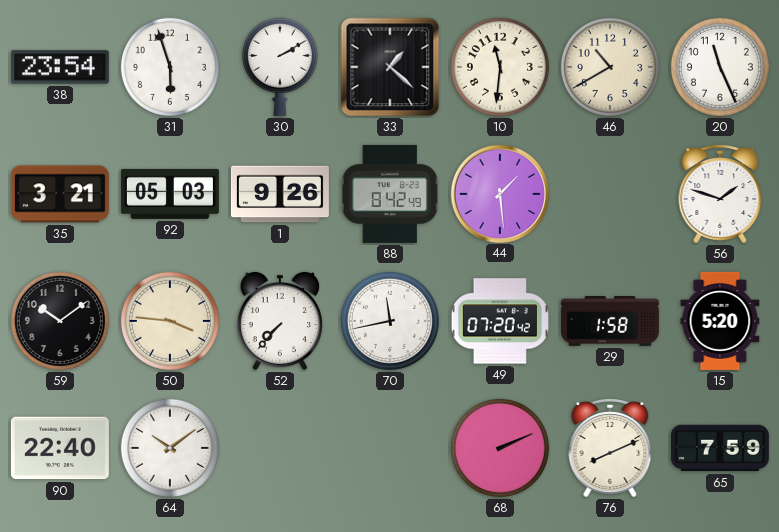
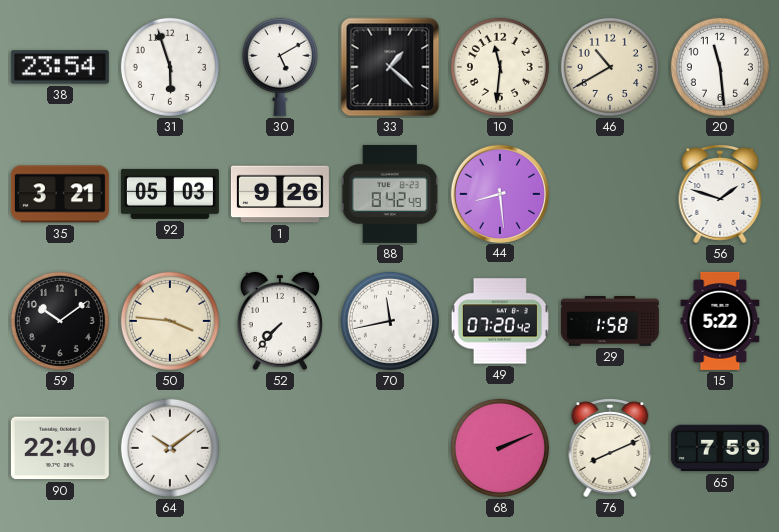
30: 2:10 -> 5:10
20: 11:26 -> 11:29
44: 1:29 -> 8:29
15: 5:20 -> 5:22
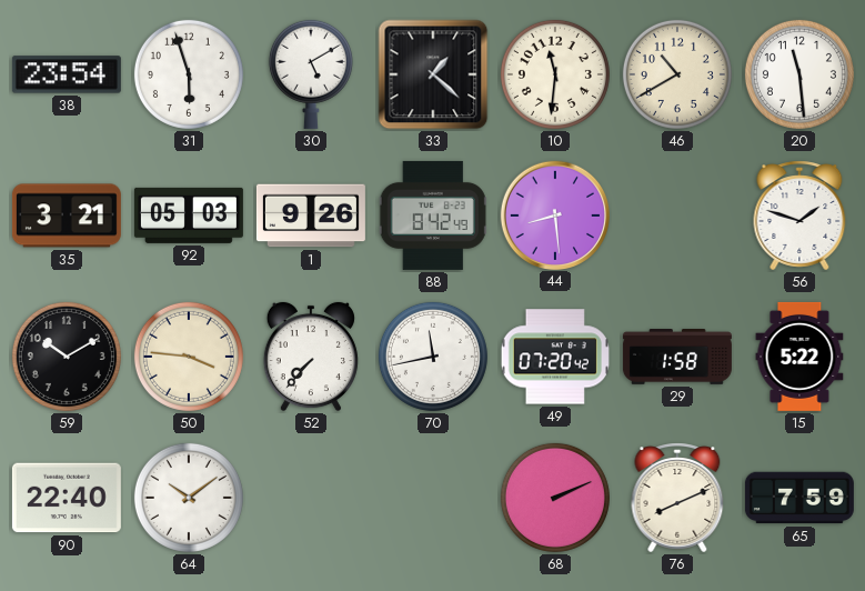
59: 10:09 -> 10:10
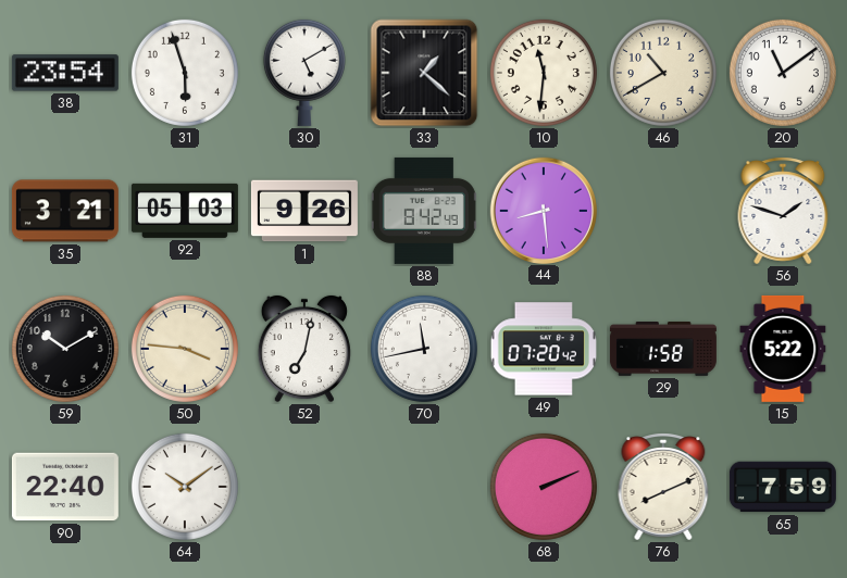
20: 11:29 -> 11:09
52: 7:37 -> 7:02
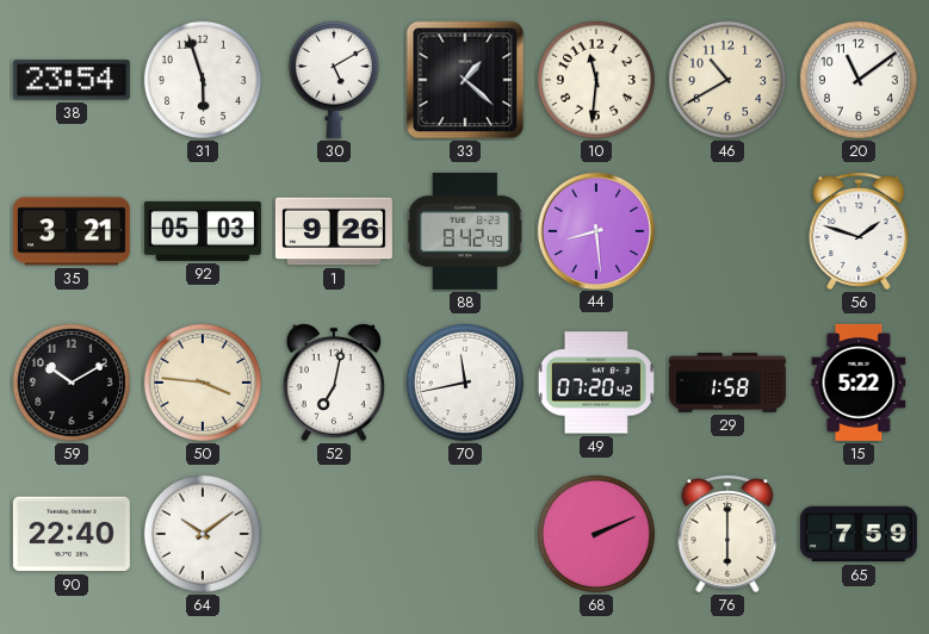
76: 8:11 -> 6:00
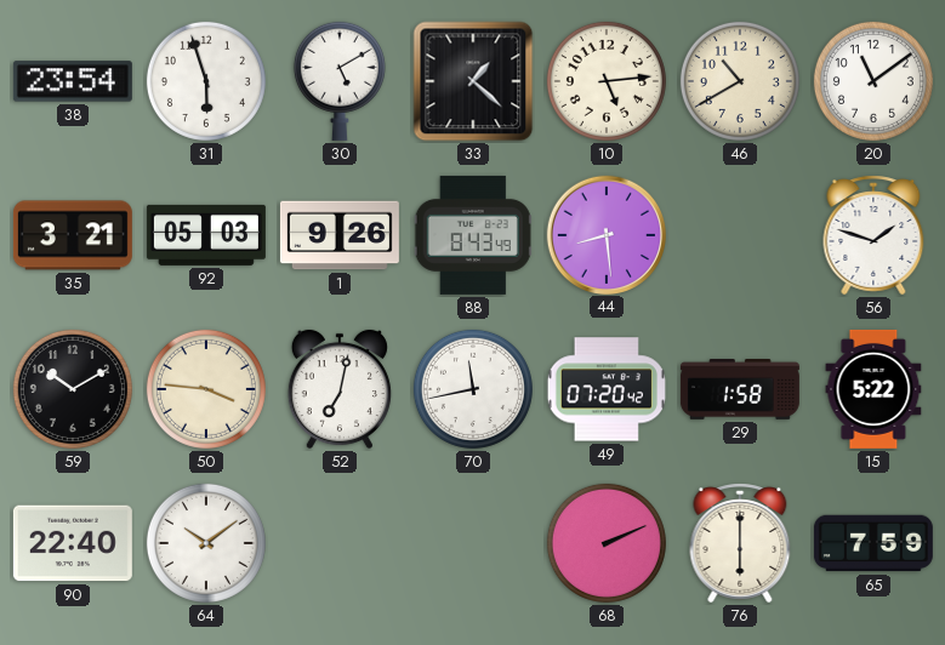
10: 11:31 -> 5:14
88: 8:42 -> 8:43
